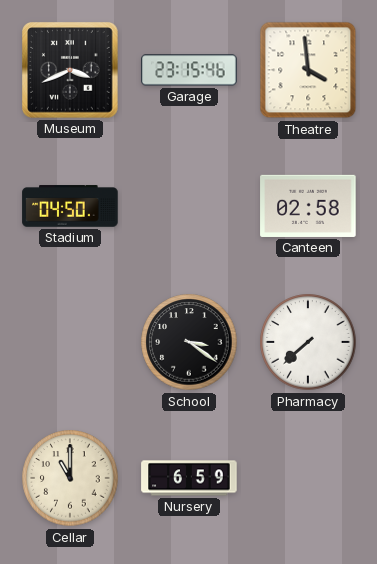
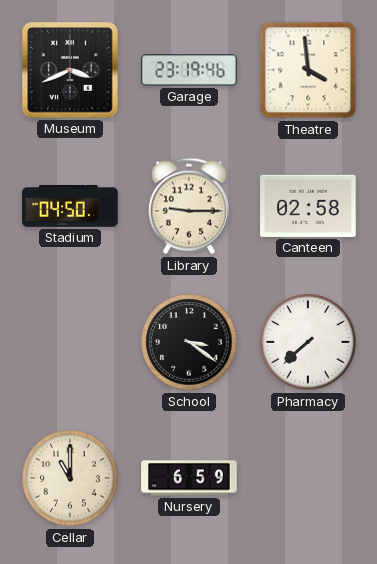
Garage: 23:15 -> 23:19
Library: none -> 9:15
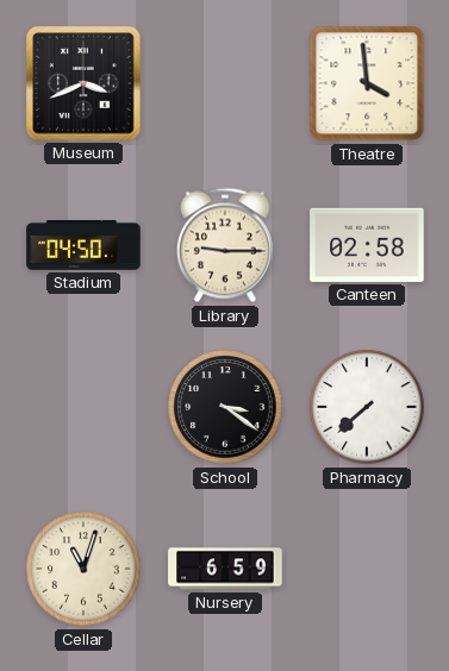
Garage: 23:19 -> none
Cellar: 11:00 -> 11:03
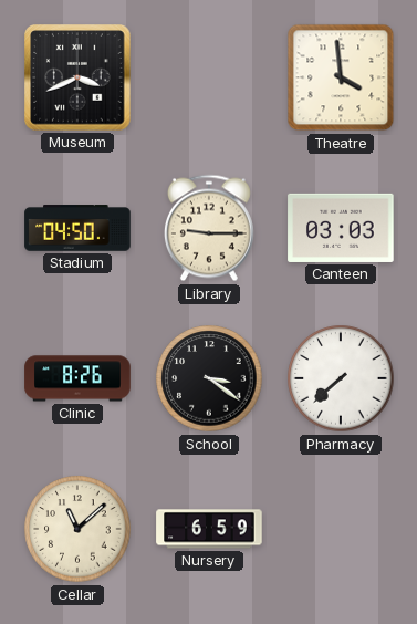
Canteen: 02:58 -> 03:03
Clinic: none -> 8:26
Cellar: 11:03 -> 11:08
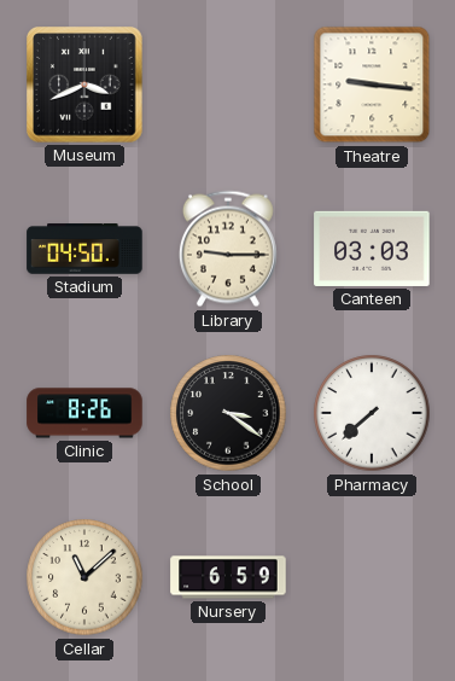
Theatre: 3:59 -> 9:16
